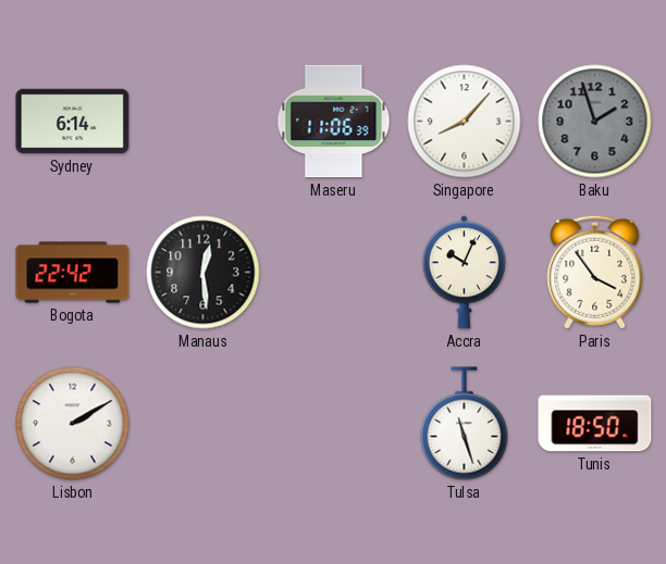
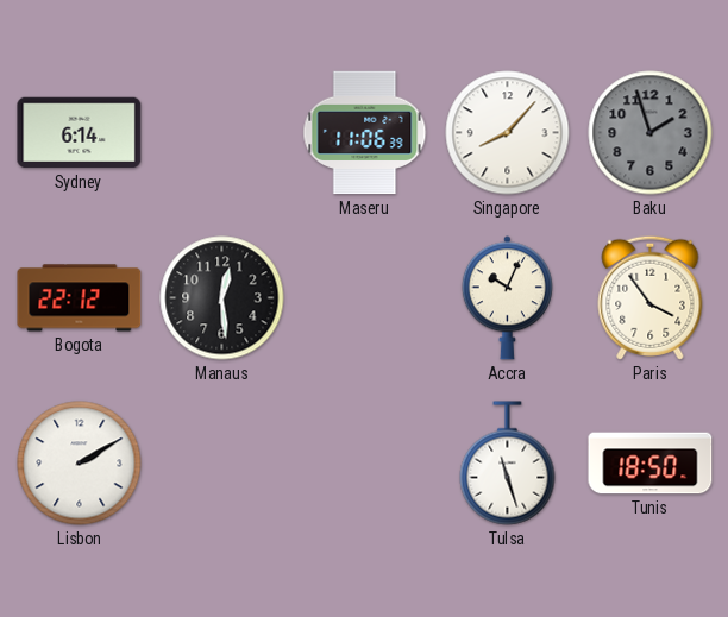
Bogota: 22:42 -> 22:12
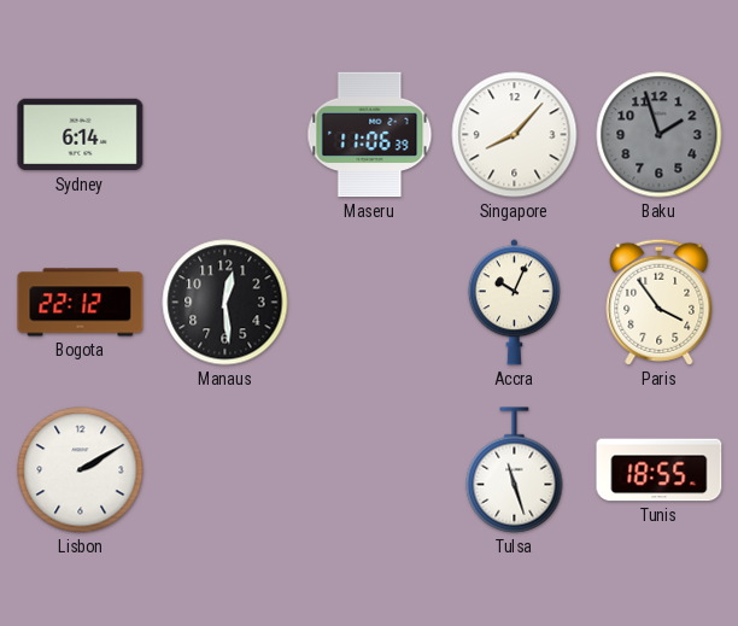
Tunis: 18:50 -> 18:55
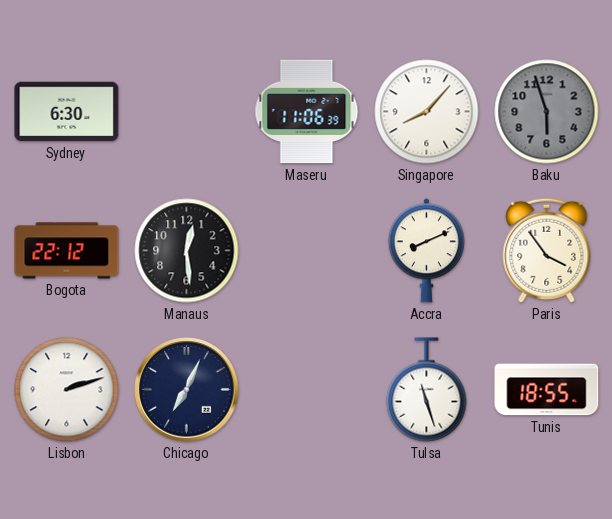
Sydney: 6:14 -> 6:30
Baku: 1:57 -> 5:57
Accra: 10:04 -> 8:11
Lisbon: 2:10 -> 2:12
Chicago: none -> 7:04
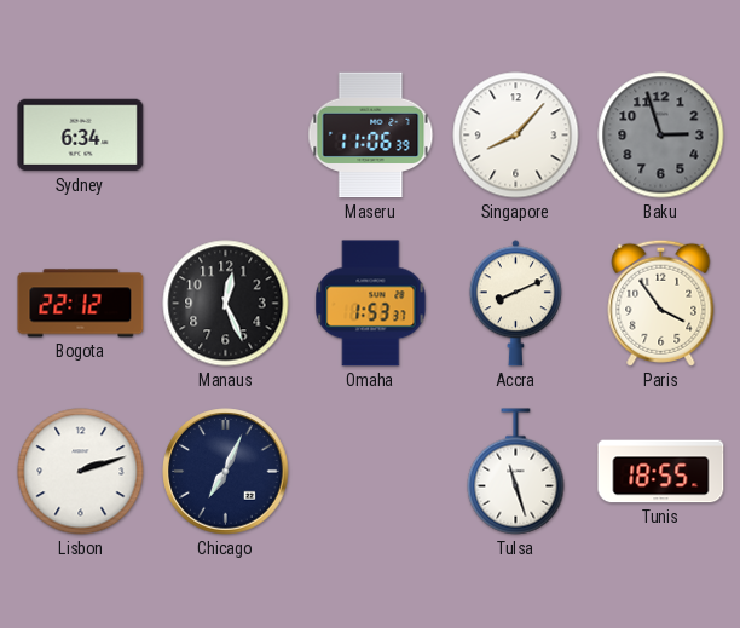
Sydney: 6:30 -> 6:34
Baku: 5:57 -> 2:57
Manaus: 12:29 -> 12:26
Omaha: none -> 1:53
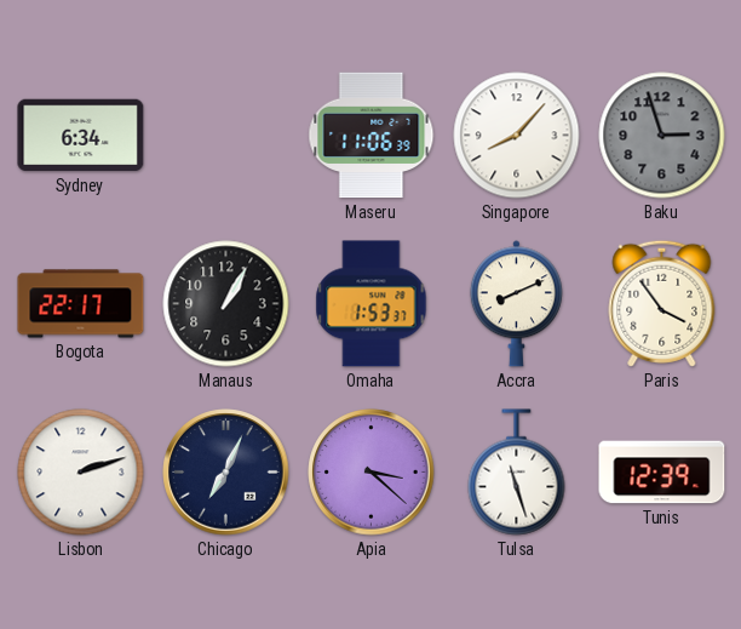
Bogota: 22:12 -> 22:17
Manaus: 12:26 -> 1:05
Apia: none -> 3:22
Tunis: 18:55 -> 12:39
